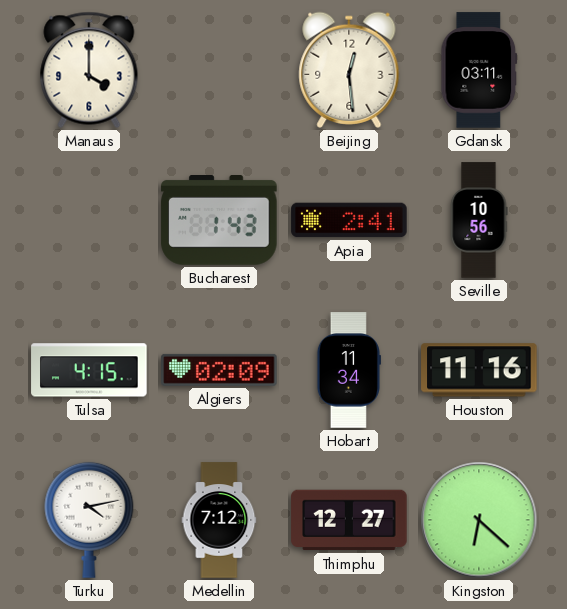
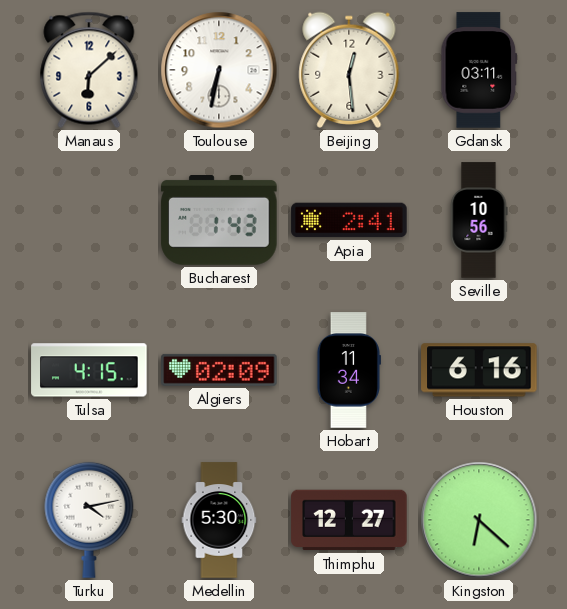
Manaus: 4:00 -> 6:08
Toulouse: none -> 6:32
Houston: 11:16 -> 6:16
Medellin: 7:12 -> 5:30
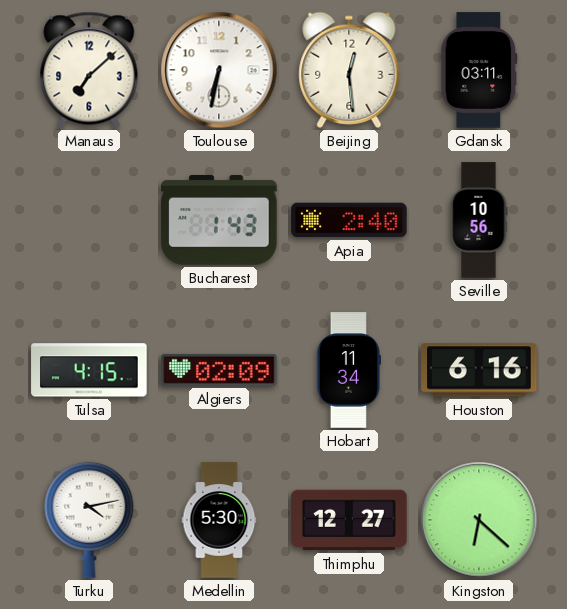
Manaus: 6:08 -> 7:08
Apia: 2:41 -> 2:40
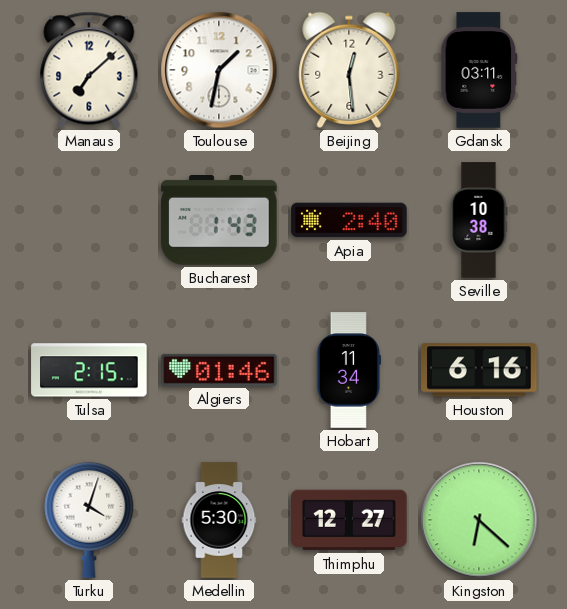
Toulouse: 6:32 -> 1:32
Seville: 10:56 -> 10:38
Tulsa: 4:15 -> 2:15
Algiers: 02:09 -> 01:46
Turku: 4:13 -> 4:03
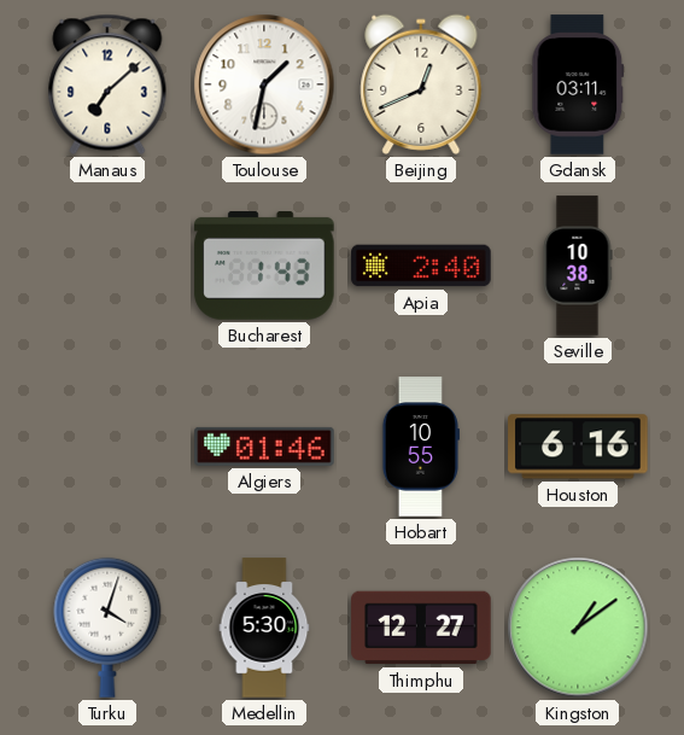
Beijing: 12:29 -> 12:41
Tulsa: 2:15 -> none
Hobart: 11:34 -> 10:55
Kingston: 6:22 -> 1:09
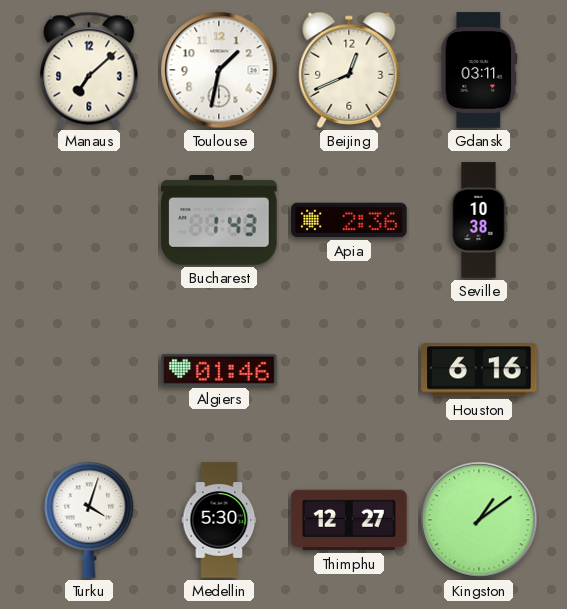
Apia: 2:40 -> 2:36
Hobart: 10:55 -> none
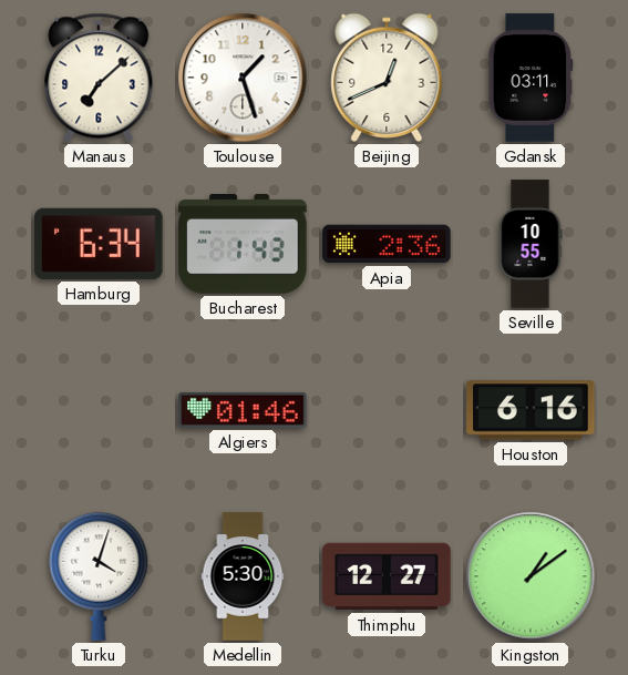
Toulouse: 1:32 -> 1:27
Hamburg: none -> 6:34
Seville: 10:38 -> 10:55
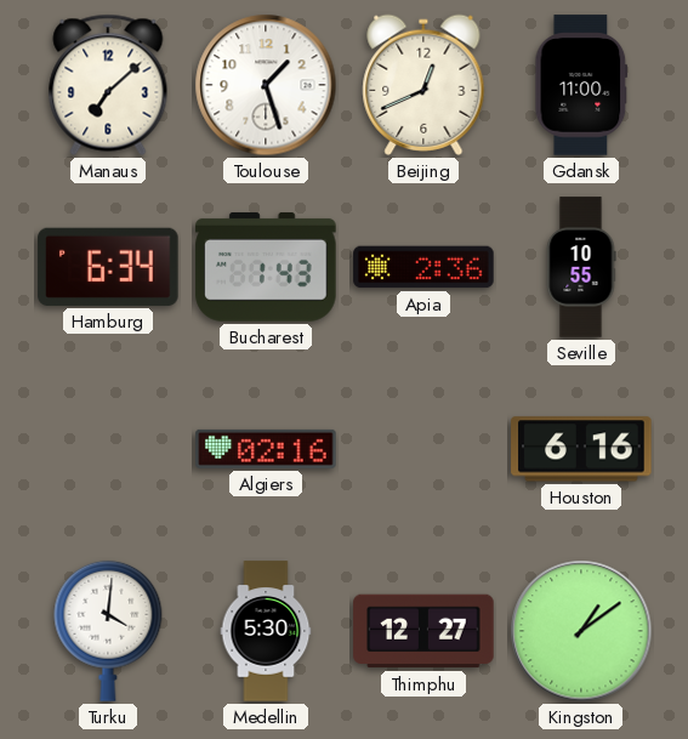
Gdansk: 03:11 -> 11:00
Algiers: 01:46 -> 02:16
Turku: 4:03 -> 4:01
